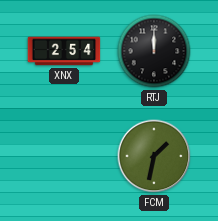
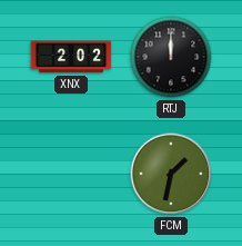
XNX: 2:54 -> 2:02
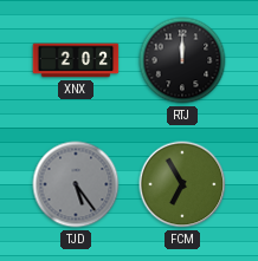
TJD: none -> 5:24
FCM: 1:32 -> 6:55
